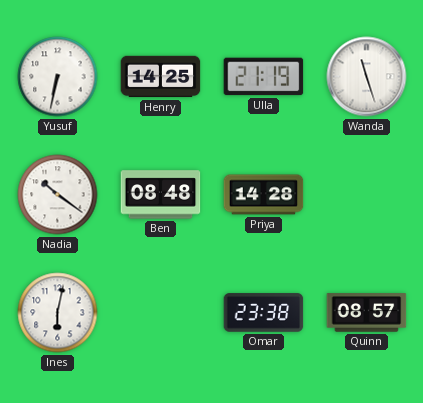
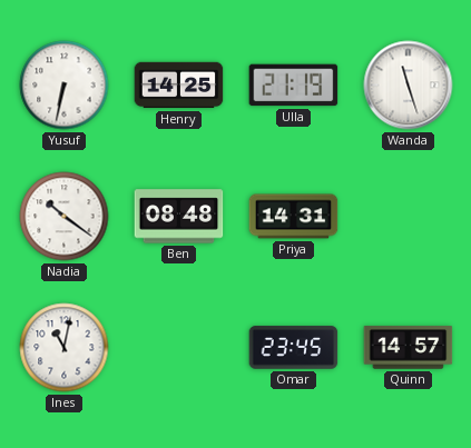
Priya: 14:28 -> 14:31
Ines: 6:02 -> 11:02
Omar: 23:38 -> 23:45
Quinn: 08:57 -> 14:57
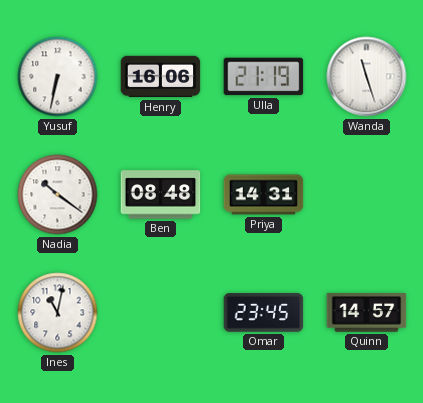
Henry: 14:25 -> 16:06
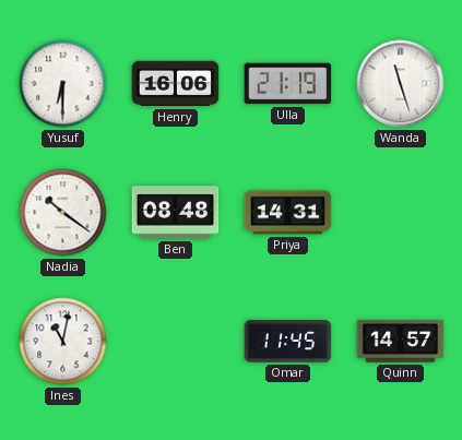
Yusuf: 6:32 -> 6:30
Omar: 23:45 -> 11:45
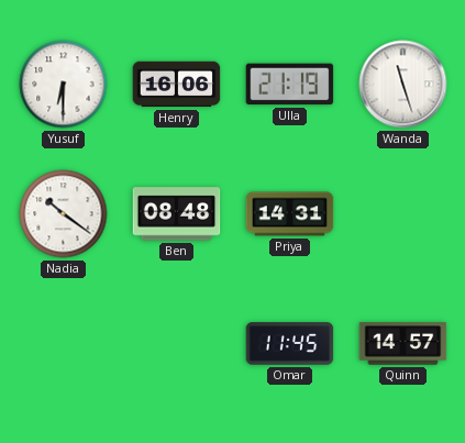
Ines: 11:02 -> none
